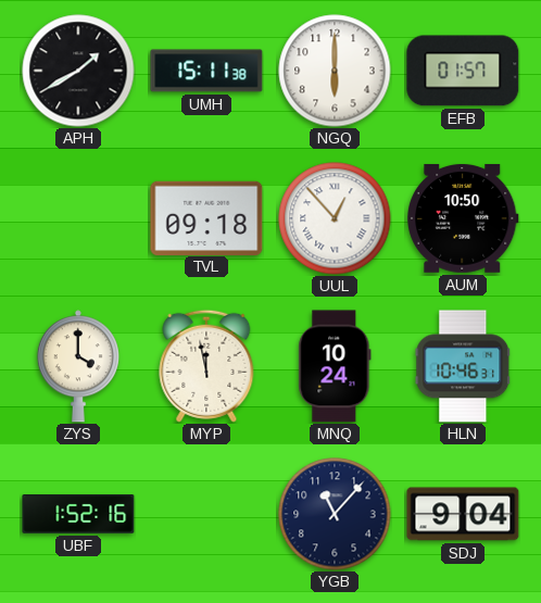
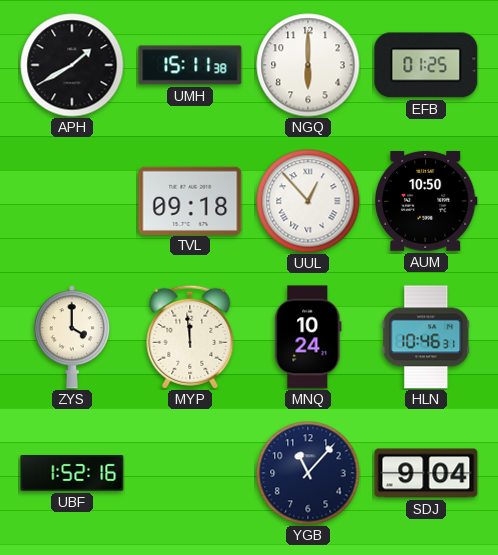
EFB: 01:57 -> 01:25
MYP: 11:58 -> 11:59
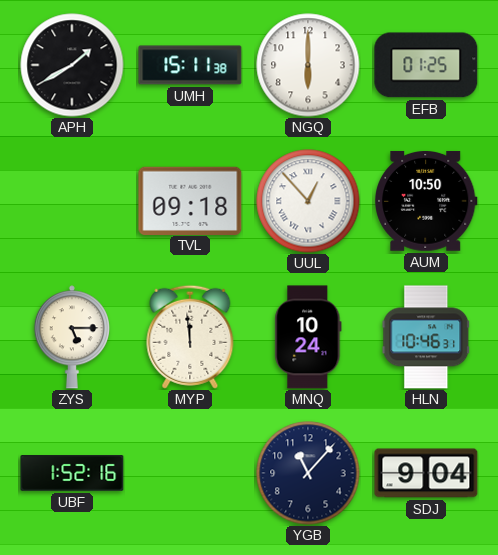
ZYS: 4:00 -> 5:15
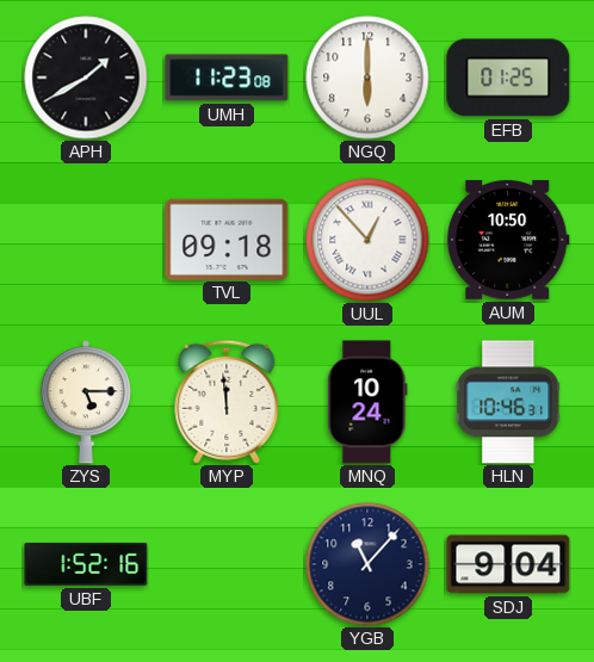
UMH: 15:11 -> 11:23
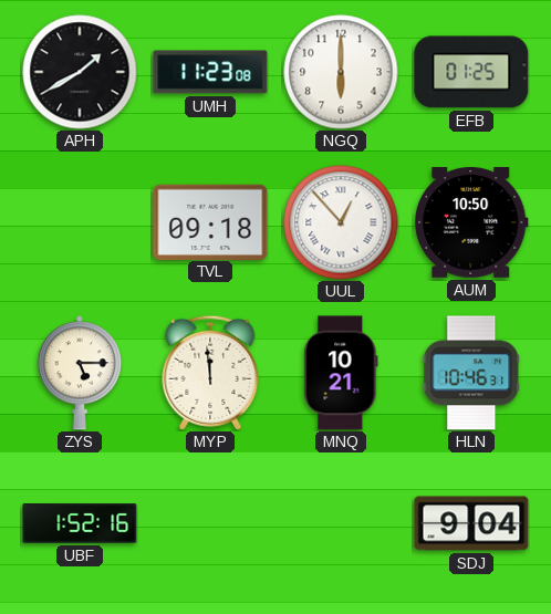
MNQ: 10:24 -> 10:21
YGB: 11:07 -> none
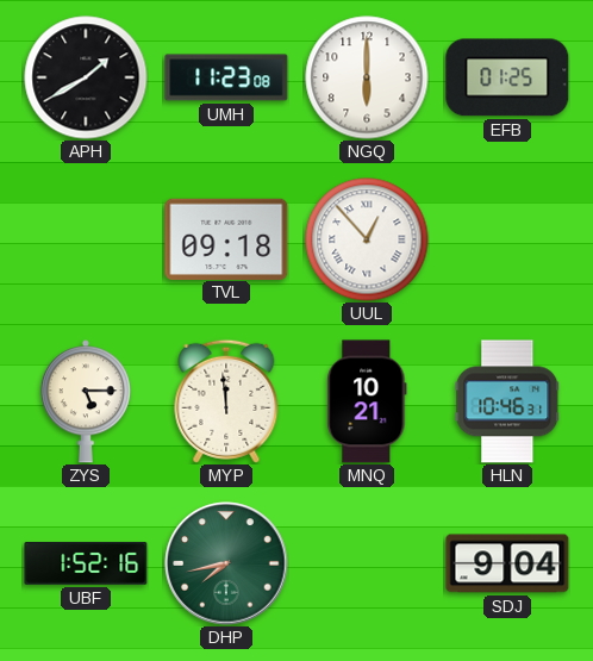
AUM: 10:50 -> none
DHP: none -> 7:43
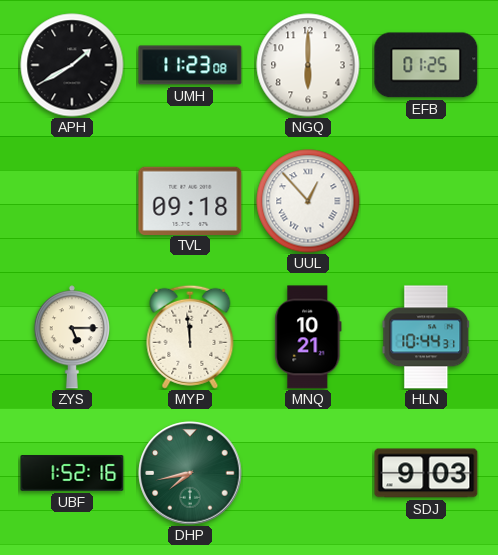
HLN: 10:46 -> 10:44
SDJ: 9:04 -> 9:03
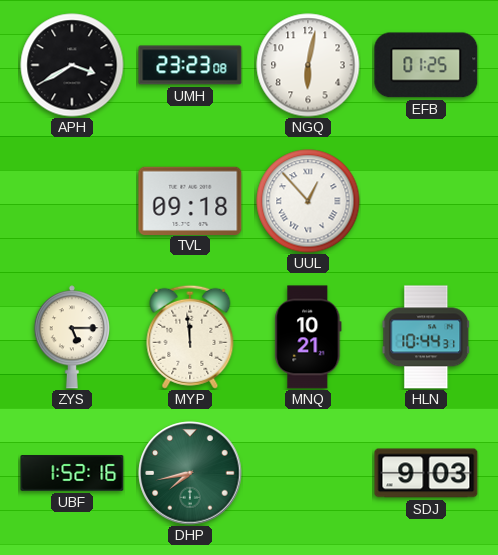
APH: 1:40 -> 3:40
UMH: 11:23 -> 23:23
NGQ: 6:00 -> 6:02
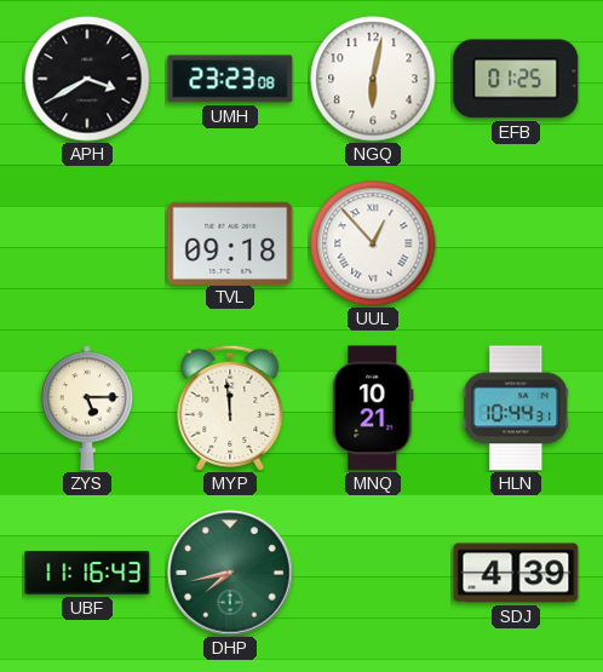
UBF: 1:52 -> 11:16
SDJ: 9:03 -> 4:39
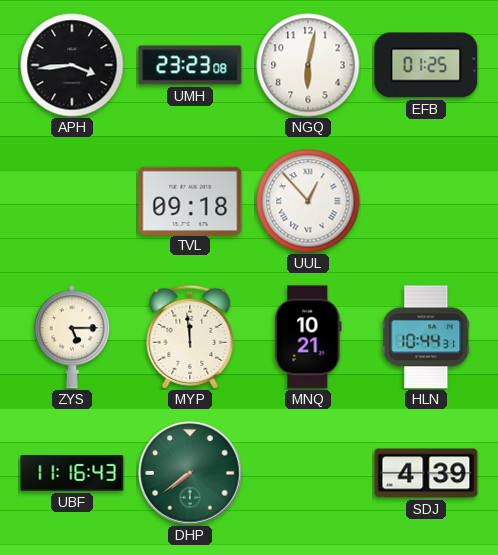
APH: 3:40 -> 3:44
DHP: 7:43 -> 7:39
